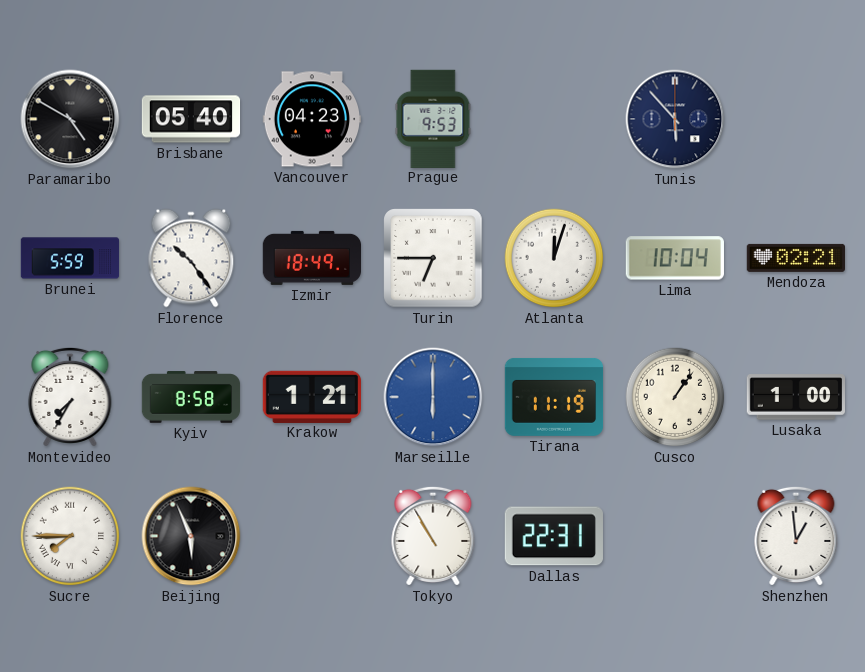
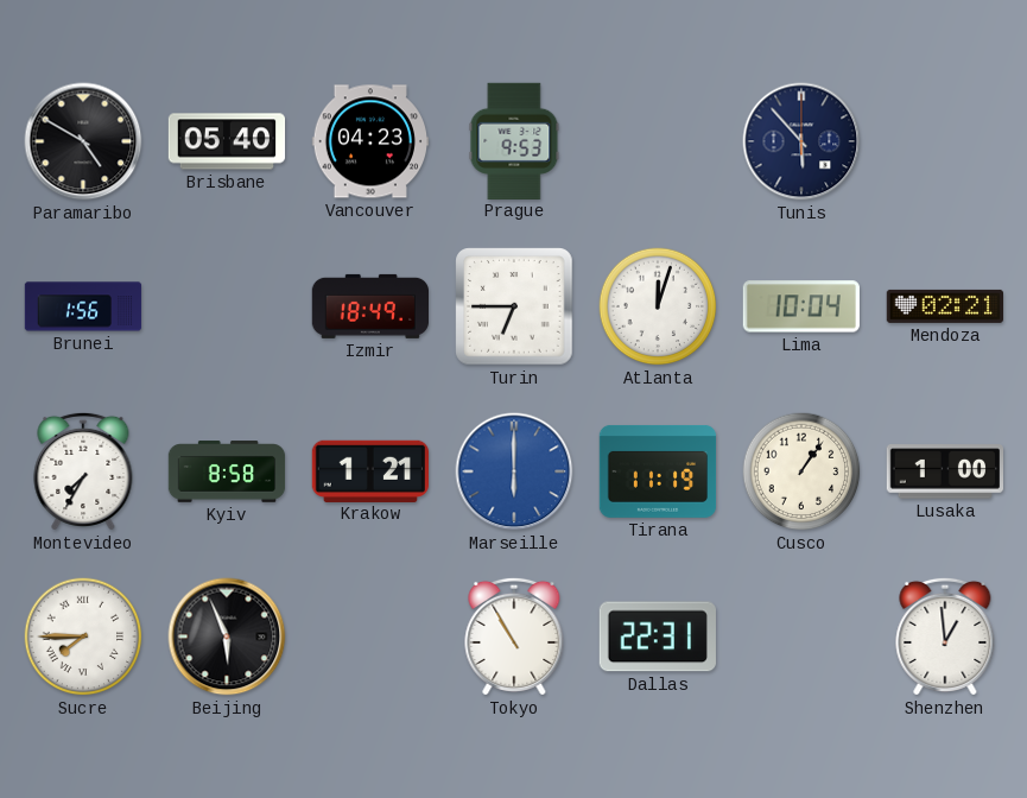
Brunei: 5:59 -> 1:56
Florence: 10:24 -> none
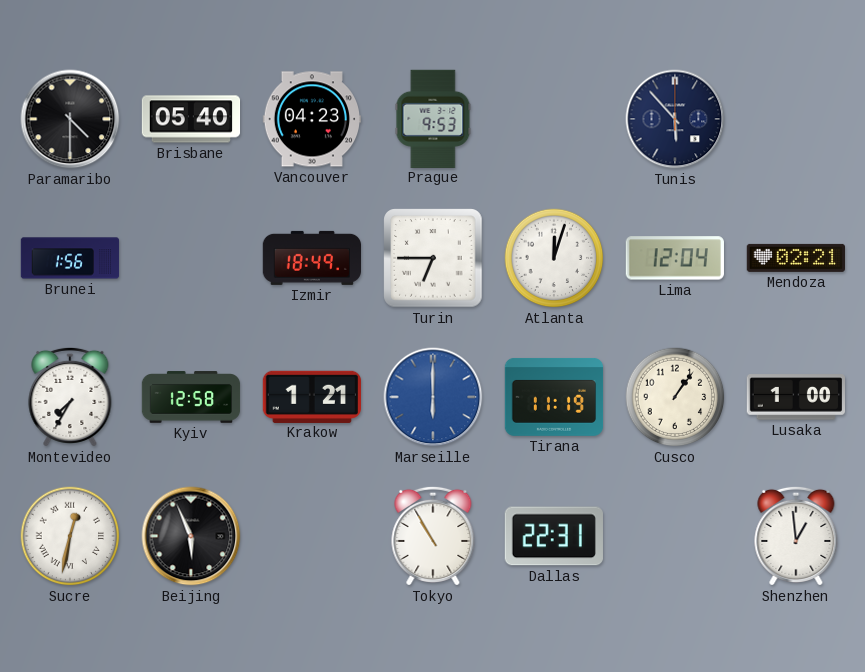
Paramaribo: 4:50 -> 4:30
Lima: 10:04 -> 12:04
Kyiv: 8:58 -> 12:58
Sucre: 7:45 -> 12:32
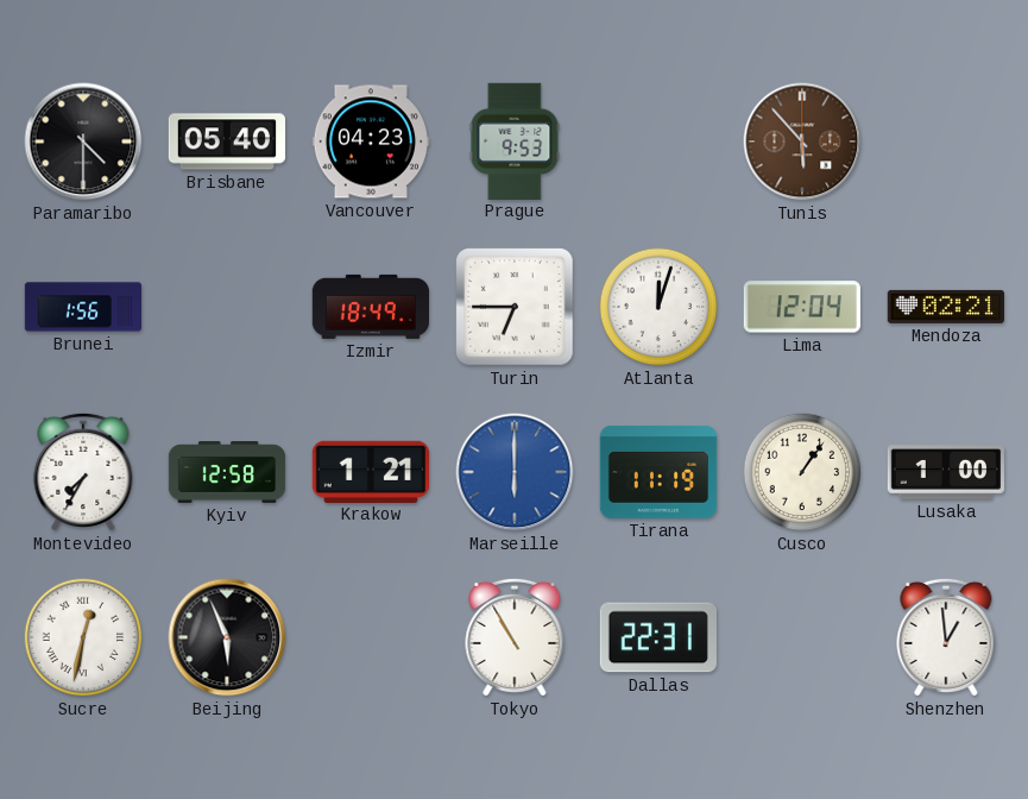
Tunis dial: navy -> brown
